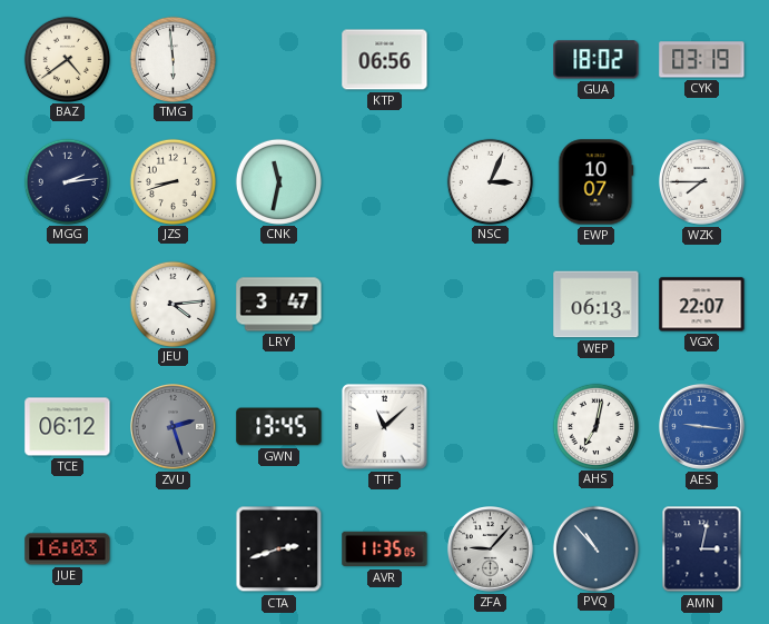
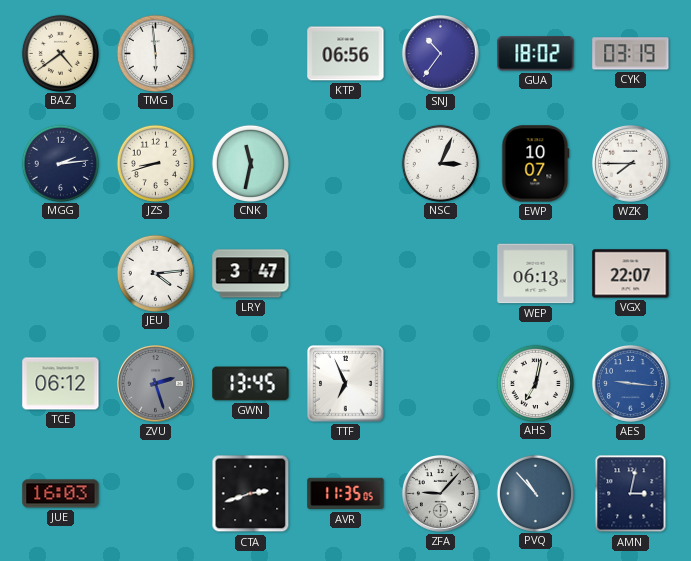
SNJ: none -> 10:36
TTF: 11:08 -> 6:56
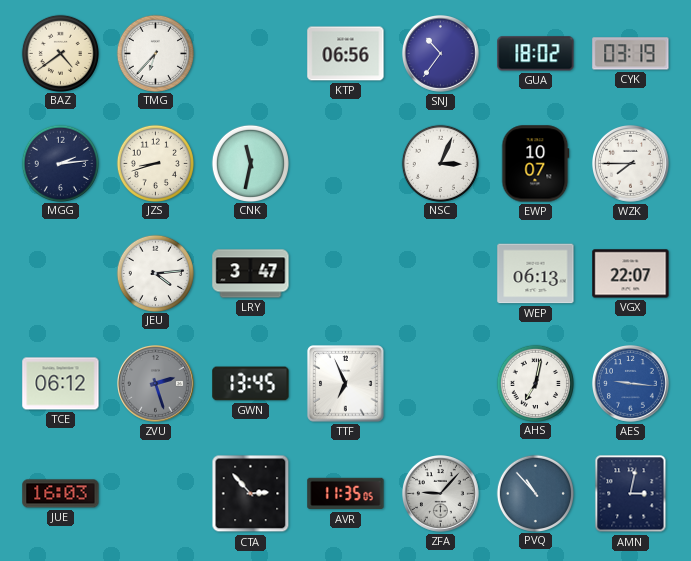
TMG: 5:59 -> 6:37
CTA: 2:42 -> 2:53
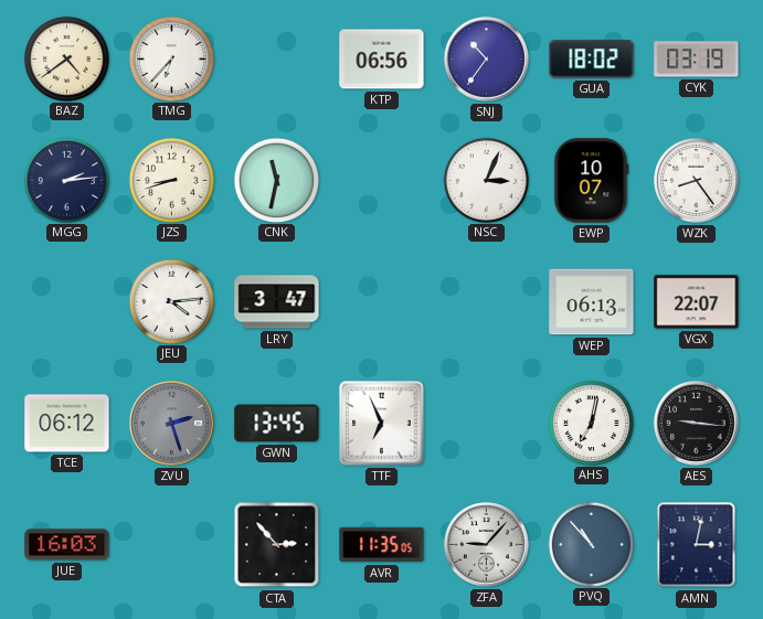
WZK: 7:45 -> 8:24
AES dial: blue -> black
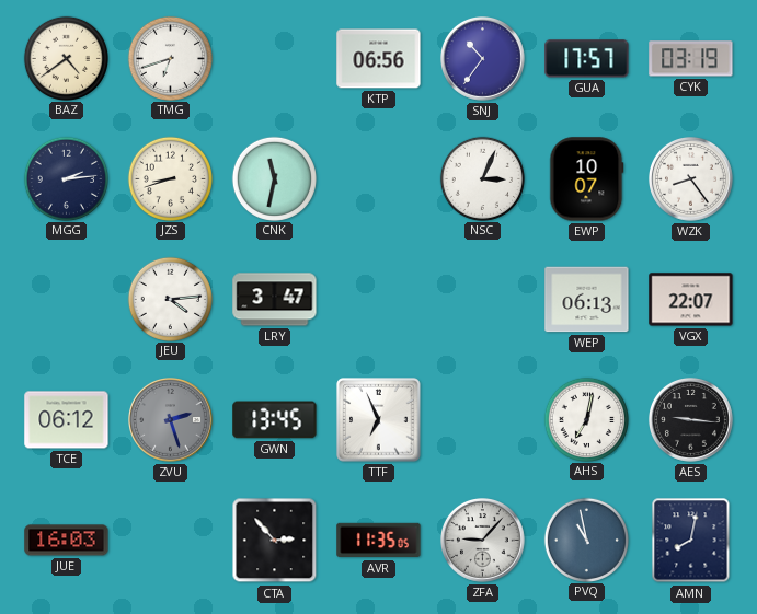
TMG: 6:37 -> 6:42
GUA: 18:02 -> 17:57
PVQ: 10:53 -> 10:58
AMN: 3:02 -> 8:02
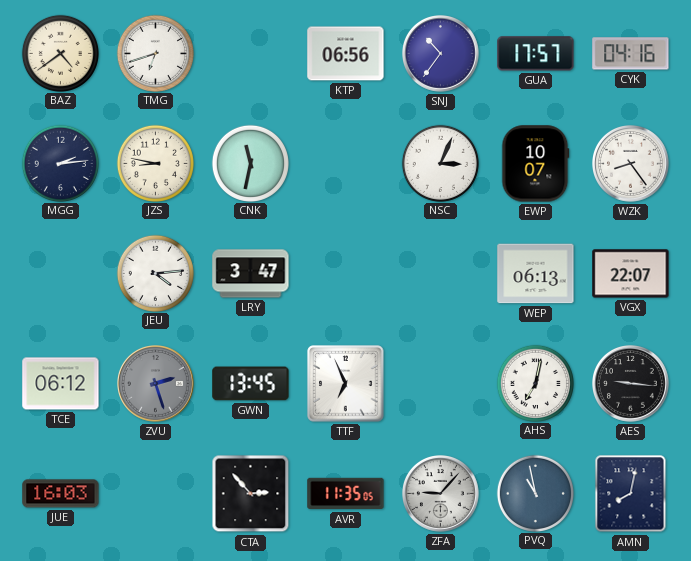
CYK: 03:19 -> 04:16
JZS: 8:42 -> 8:47
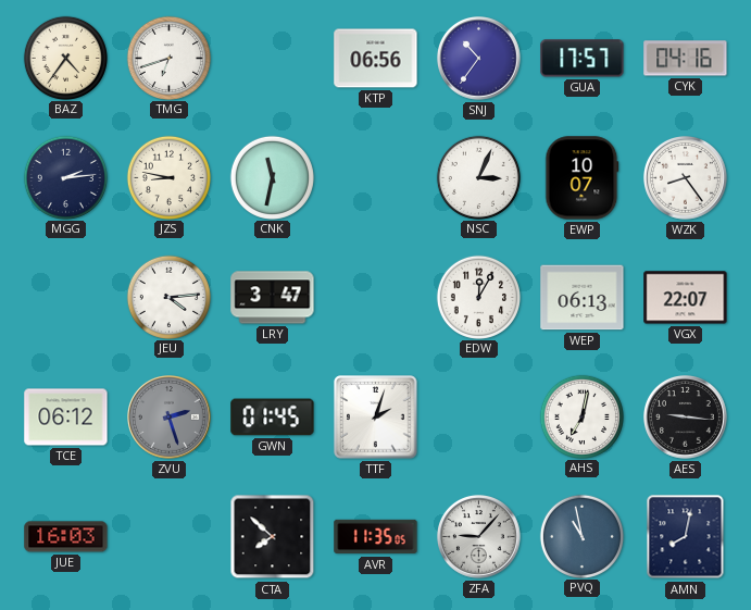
BAZ: 4:39 -> 4:36
EDW: none -> 12:05
GWN: 13:45 -> 01:45
TTF: 6:56 -> 2:03
CTA: 2:53 -> 7:52
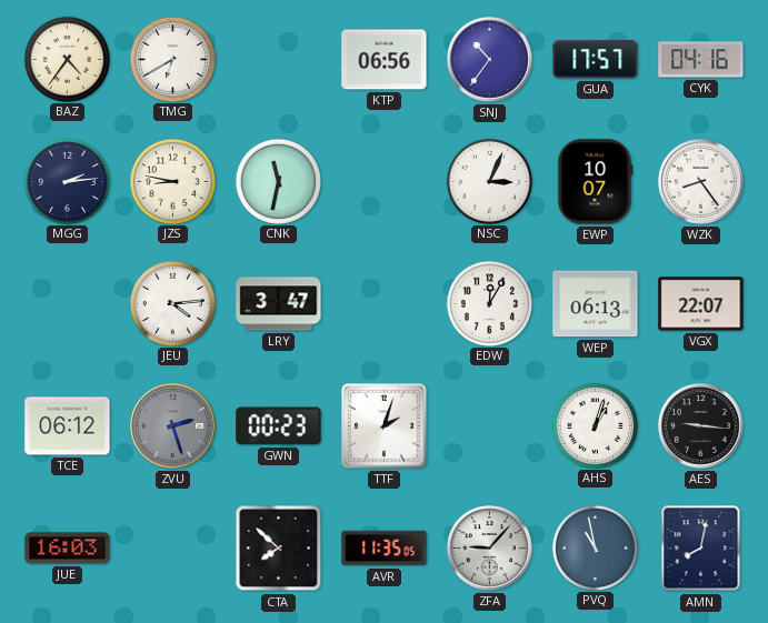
TMG: 6:42 -> 6:40
GWN: 01:45 -> 00:23
AHS: 7:02 -> 1:03
